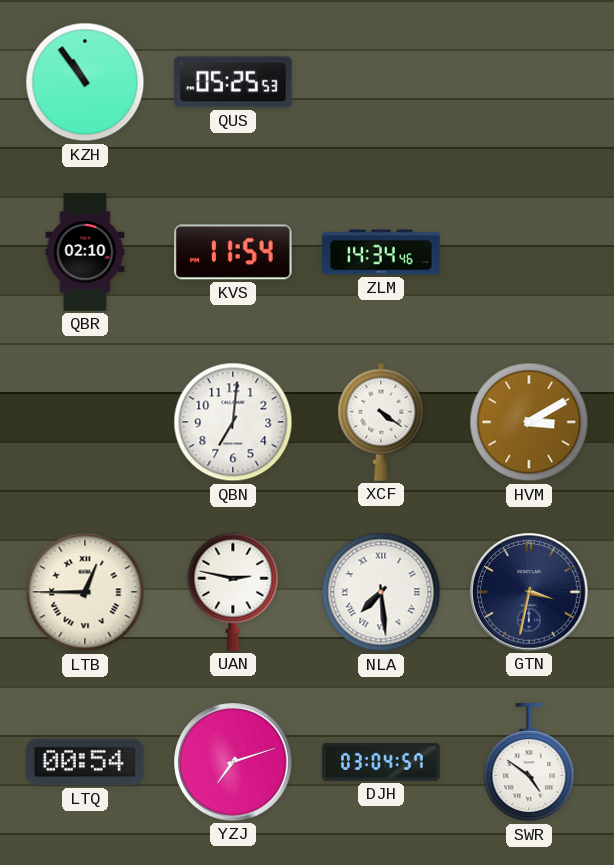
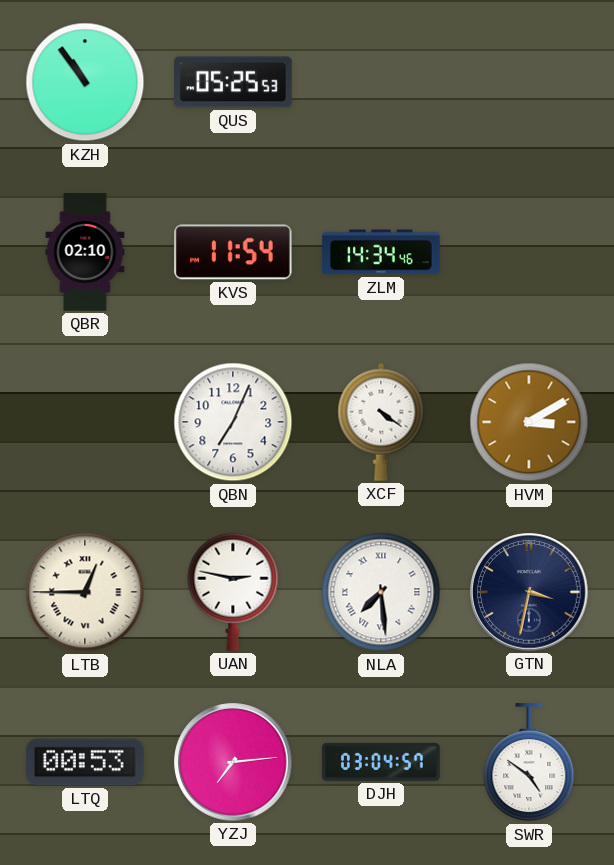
QBN: 7:01 -> 7:04
LTQ: 00:54 -> 00:53
YZJ: 7:12 -> 7:14
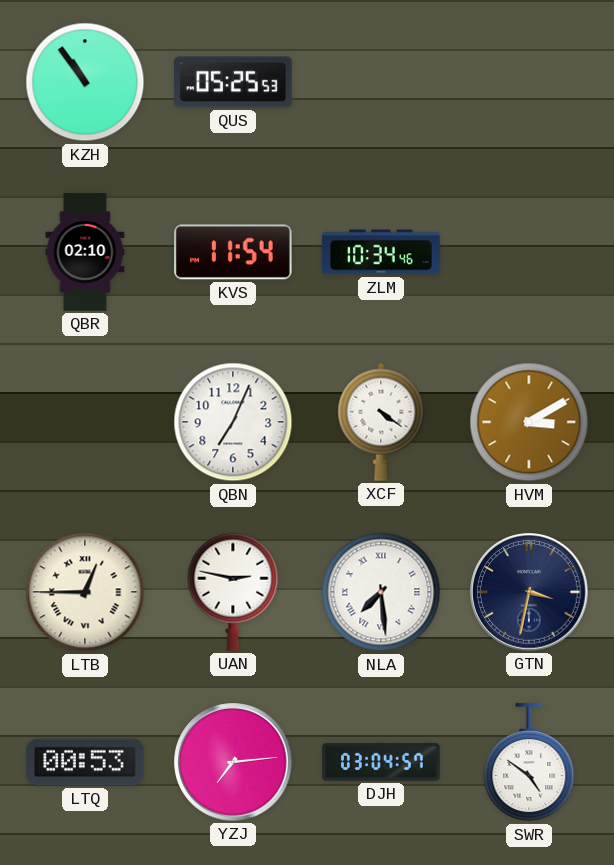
ZLM: 14:34 -> 10:34
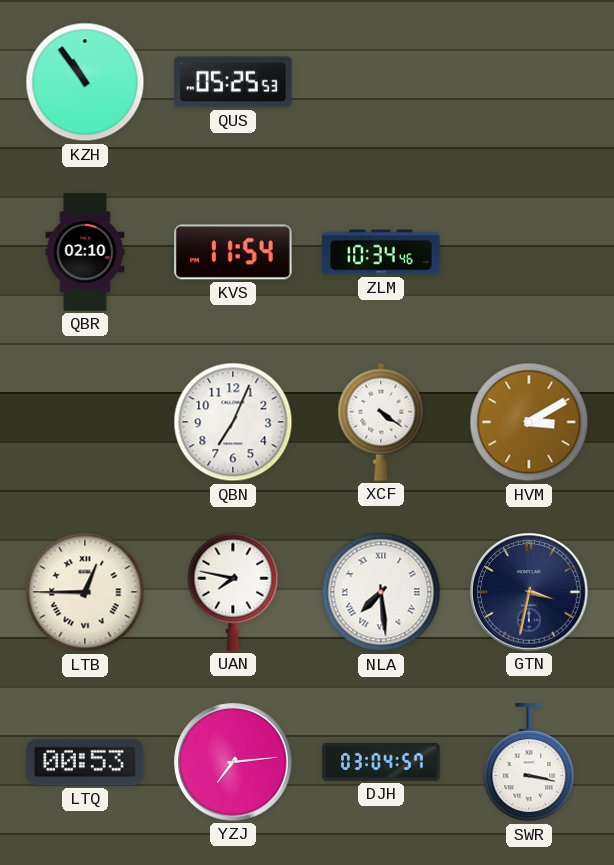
UAN: 2:47 -> 7:47
SWR: 4:51 -> 3:17
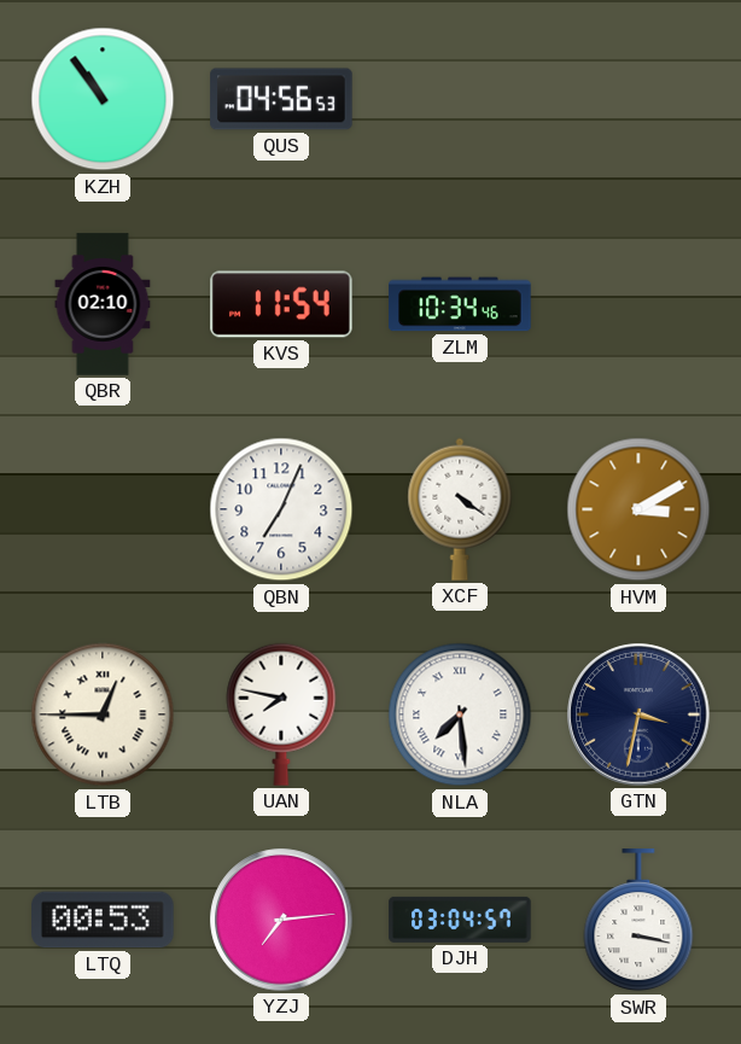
QUS: 05:25 -> 04:56
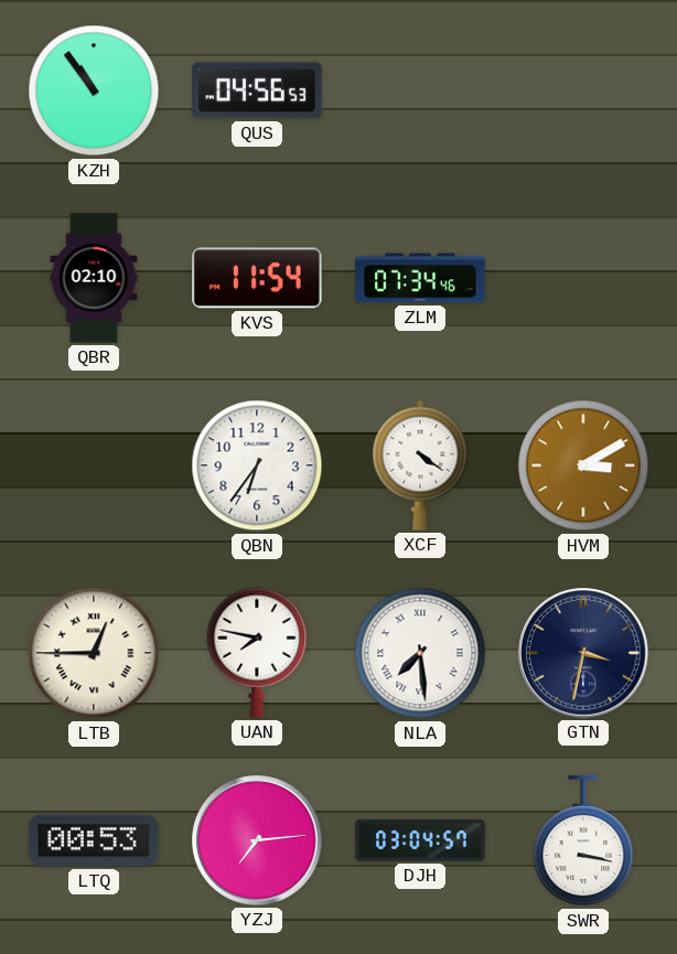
ZLM: 10:34 -> 07:34
QBN: 7:04 -> 6:36
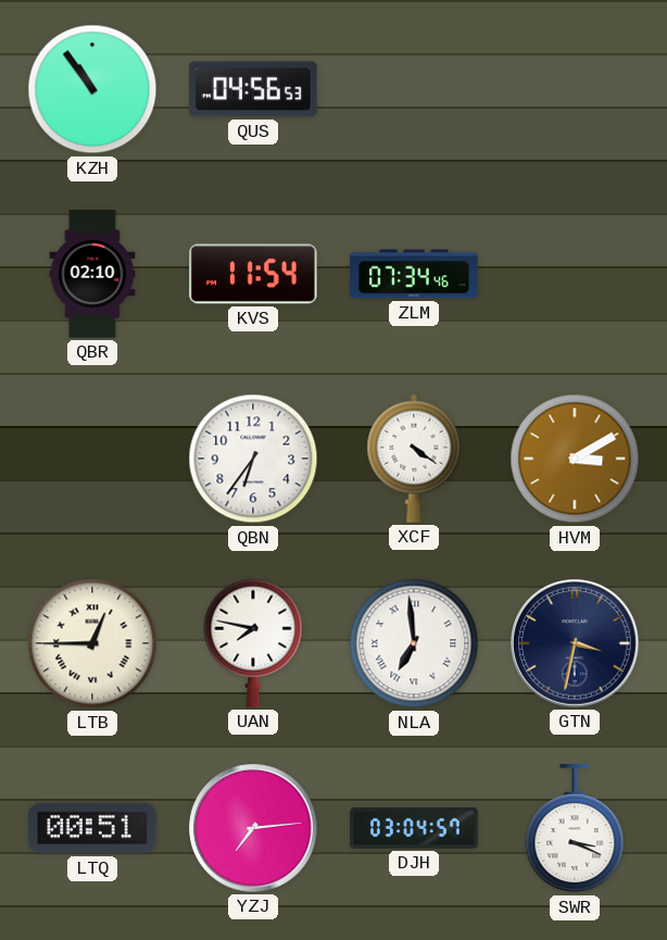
NLA: 7:29 -> 6:59
LTQ: 00:53 -> 00:51
SWR: 3:17 -> 3:19
